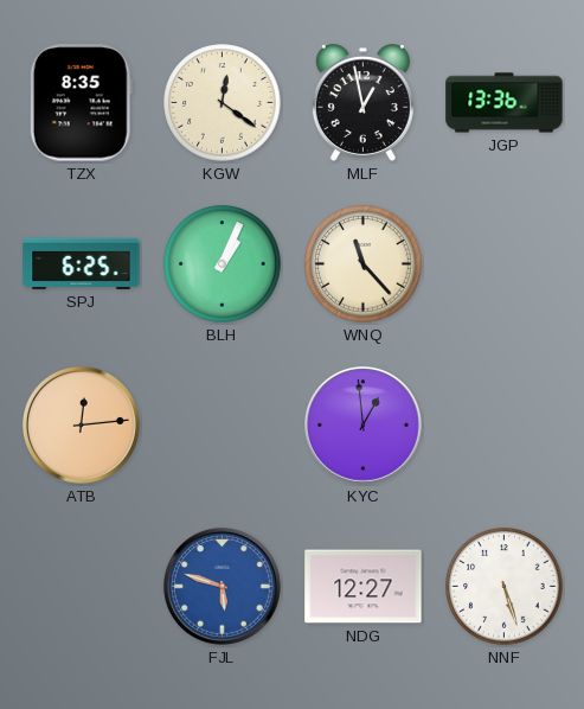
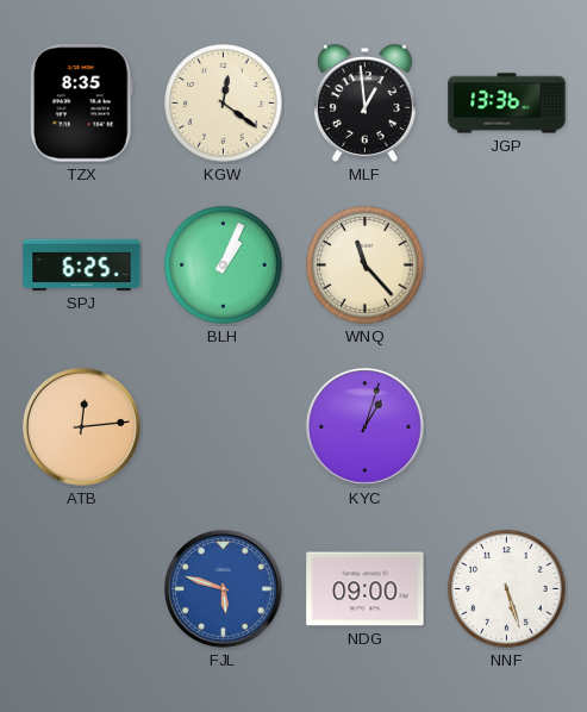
MLF: 12:58 -> 12:59
KYC: 12:59 -> 1:03
NDG: 12:27 -> 09:00
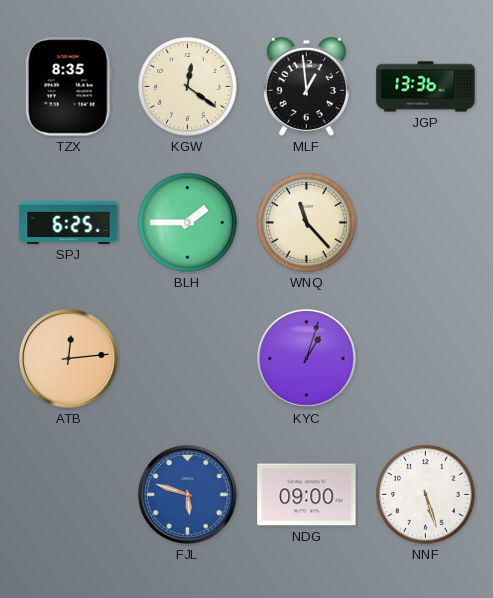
BLH: 1:04 -> 1:45
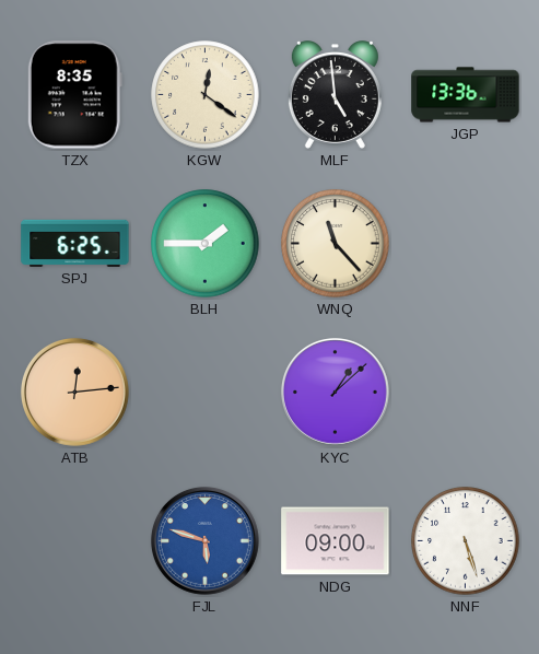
MLF: 12:59 -> 4:59
KYC: 1:03 -> 1:08
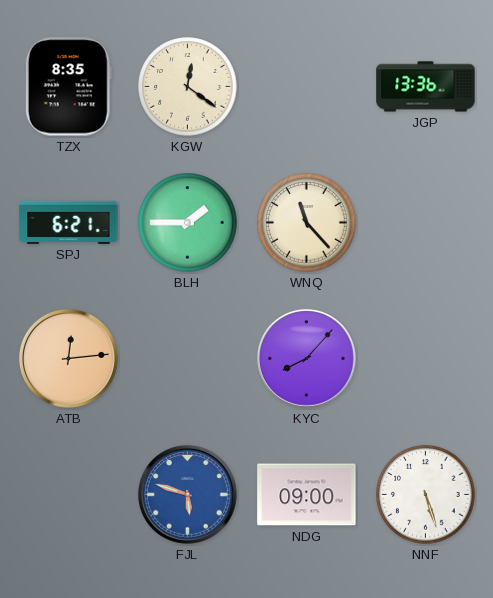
MLF: 4:59 -> none
SPJ: 6:25 -> 6:21
KYC: 1:08 -> 8:07
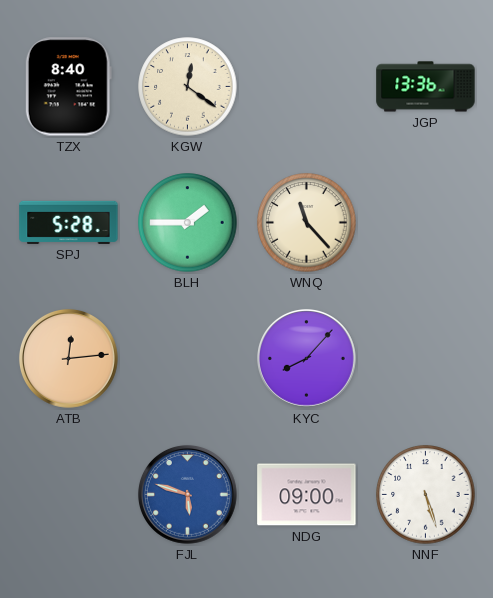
TZX: 8:35 -> 8:40
SPJ: 6:21 -> 5:28
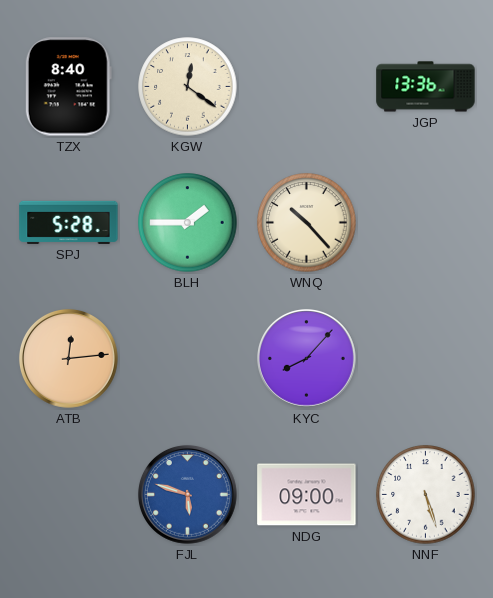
WNQ: 11:23 -> 10:23
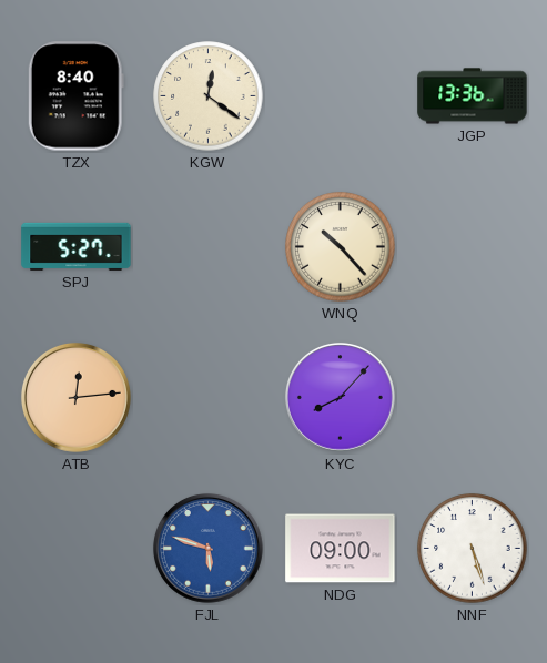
SPJ: 5:28 -> 5:27
BLH: 1:45 -> none
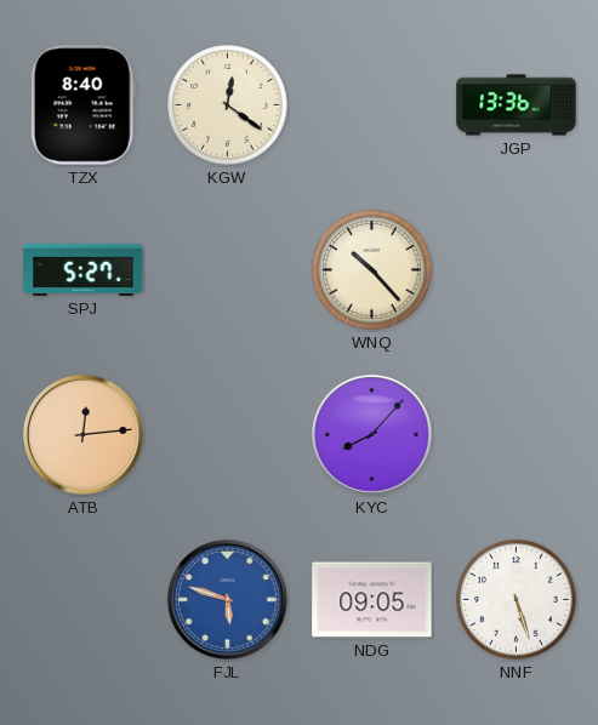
NDG: 09:00 -> 09:05
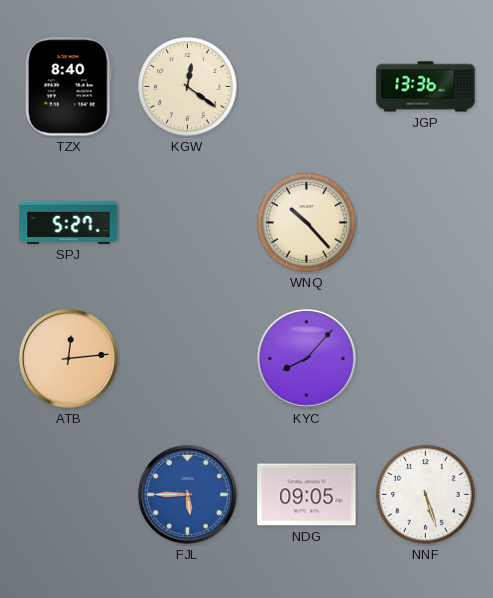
FJL: 5:48 -> 5:45
